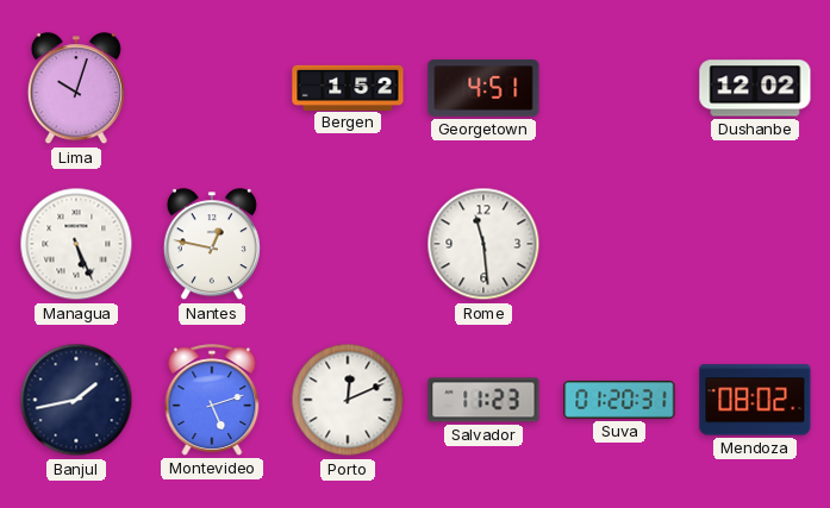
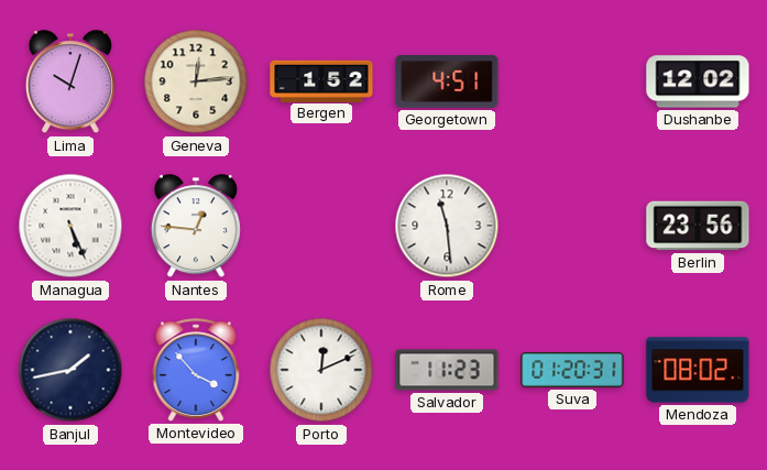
Geneva: none -> 12:14
Nantes: 12:47 -> 12:46
Berlin: none -> 23:56
Montevideo: 5:12 -> 3:53
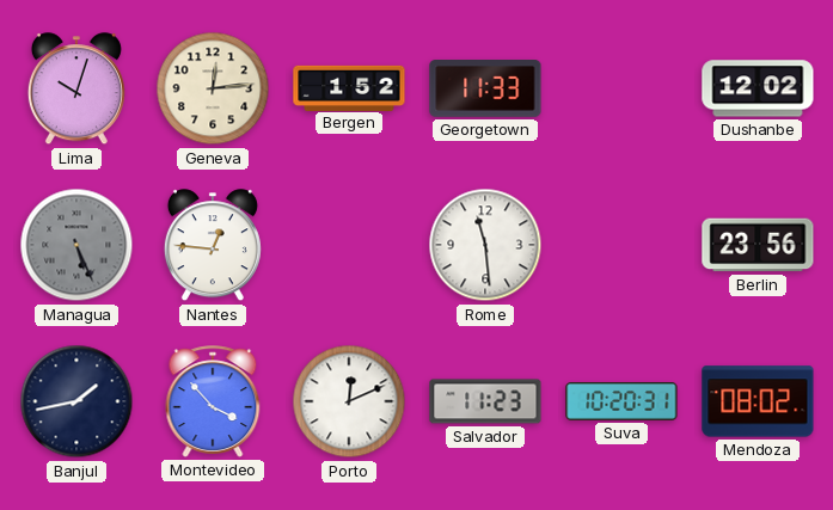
Georgetown: 4:51 -> 11:33
Managua dial: white -> grey
Suva: 01:20 -> 10:20
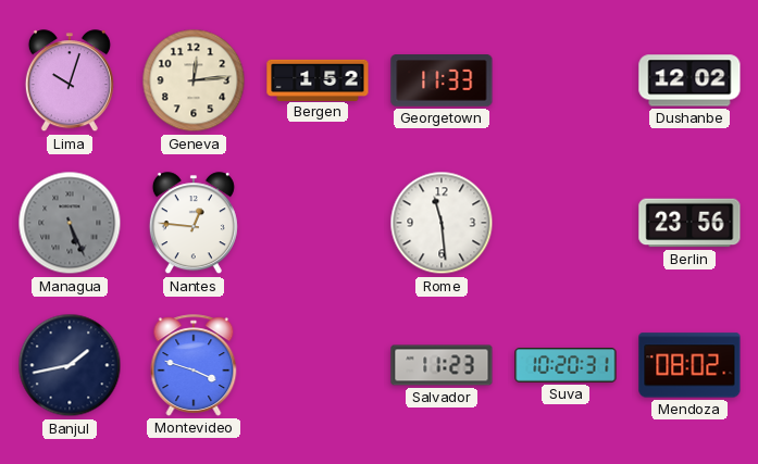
Montevideo: 3:53 -> 3:48
Porto: 12:11 -> none
